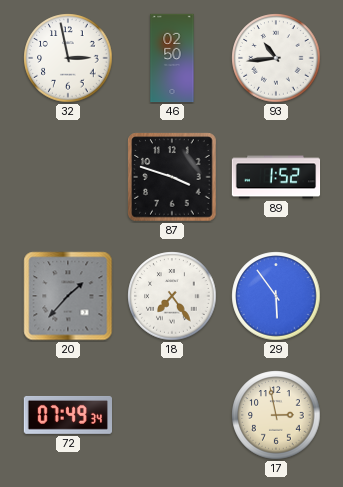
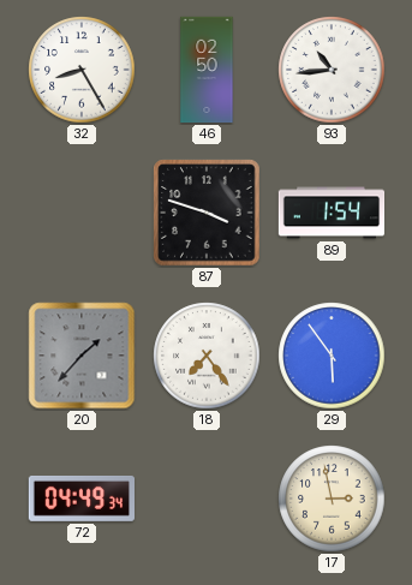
32: 2:58 -> 8:25
89: 1:52 -> 1:54
72: 07:49 -> 04:49
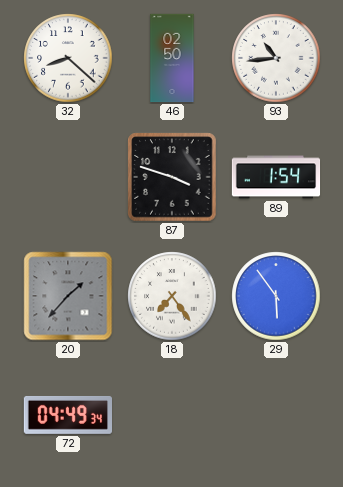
32: 8:25 -> 8:22
17: 2:58 -> none
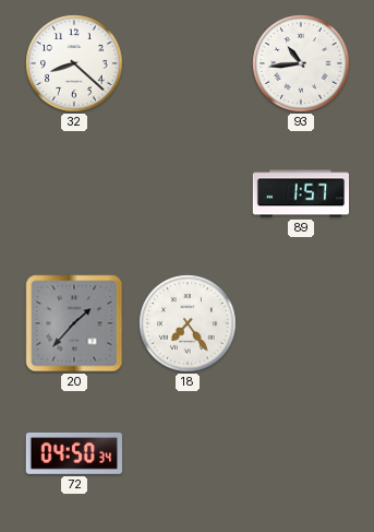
46: 02:50 -> none
87: 3:48 -> none
89: 1:54 -> 1:57
29: 5:54 -> none
72: 04:49 -> 04:50
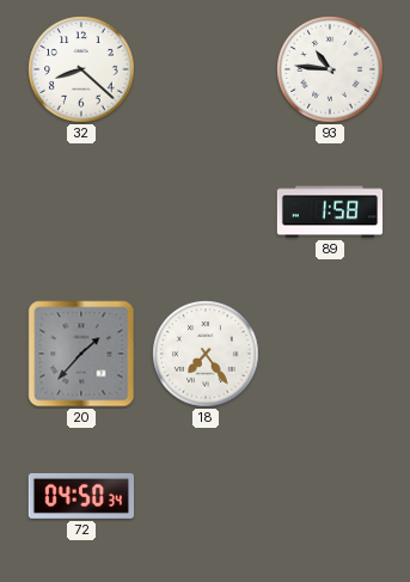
93: 10:44 -> 10:46
89: 1:57 -> 1:58
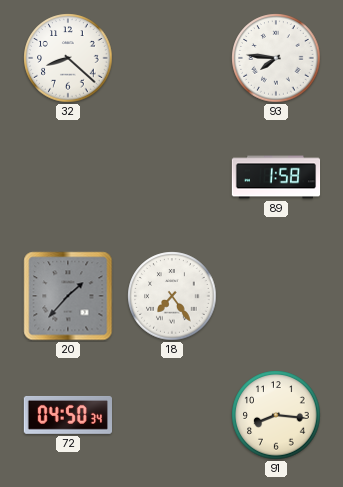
93: 10:46 -> 7:46
91: none -> 8:16
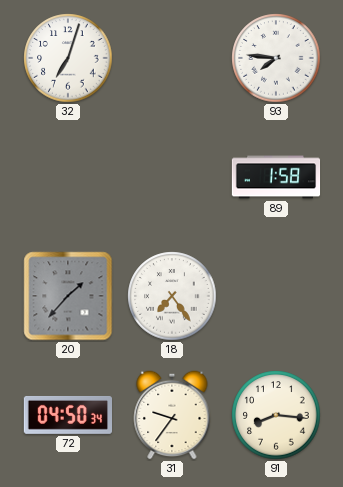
32: 8:22 -> 7:03
31: none -> 9:36
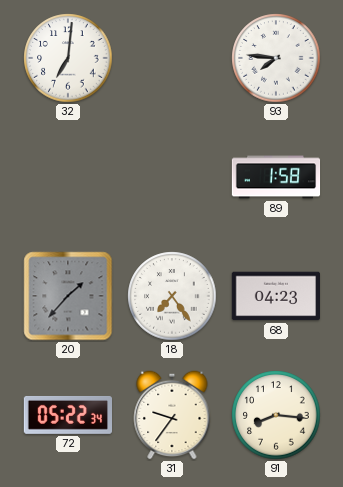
32: 7:03 -> 7:01
68: none -> 04:23
72: 04:50 -> 05:22
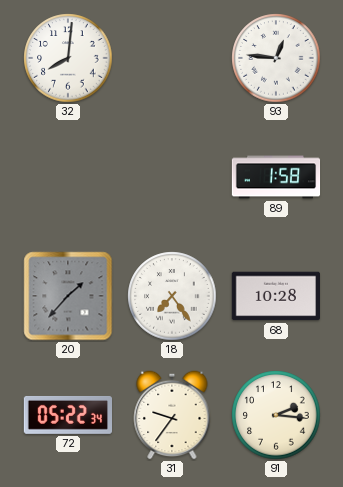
32: 7:01 -> 8:01
93: 7:46 -> 12:46
68: 04:23 -> 10:28
91: 8:16 -> 2:16
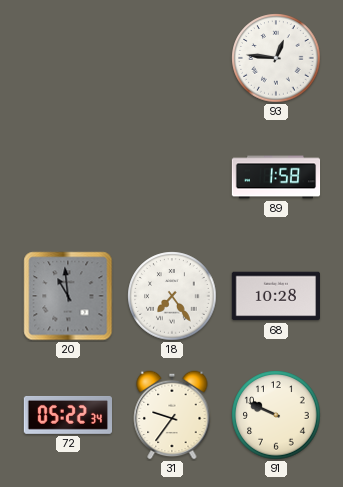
32: 8:01 -> none
20: 1:37 -> 10:59
91: 2:16 -> 9:49
